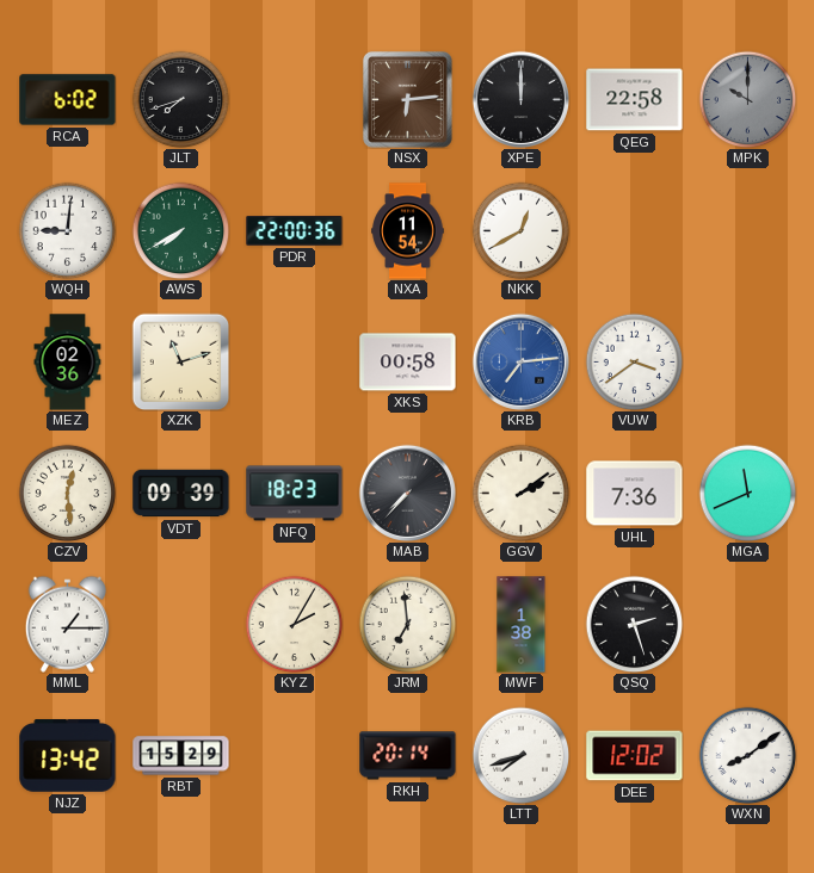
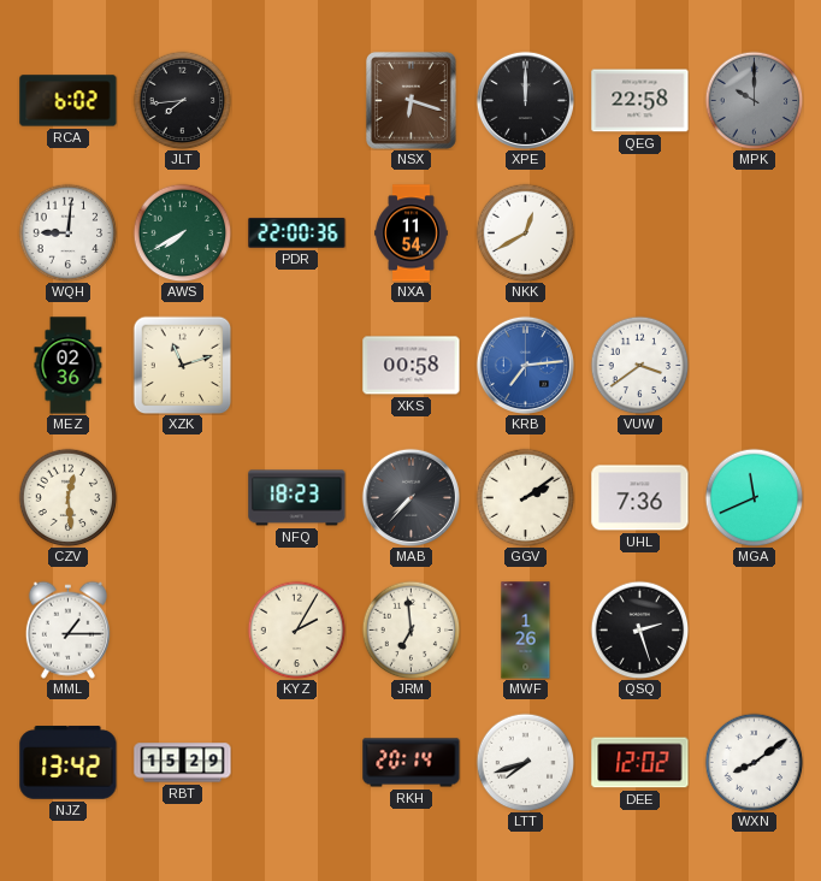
JLT: 7:42 -> 7:44
NSX: 6:14 -> 6:18
VDT: 09:39 -> none
MWF: 1:38 -> 1:26
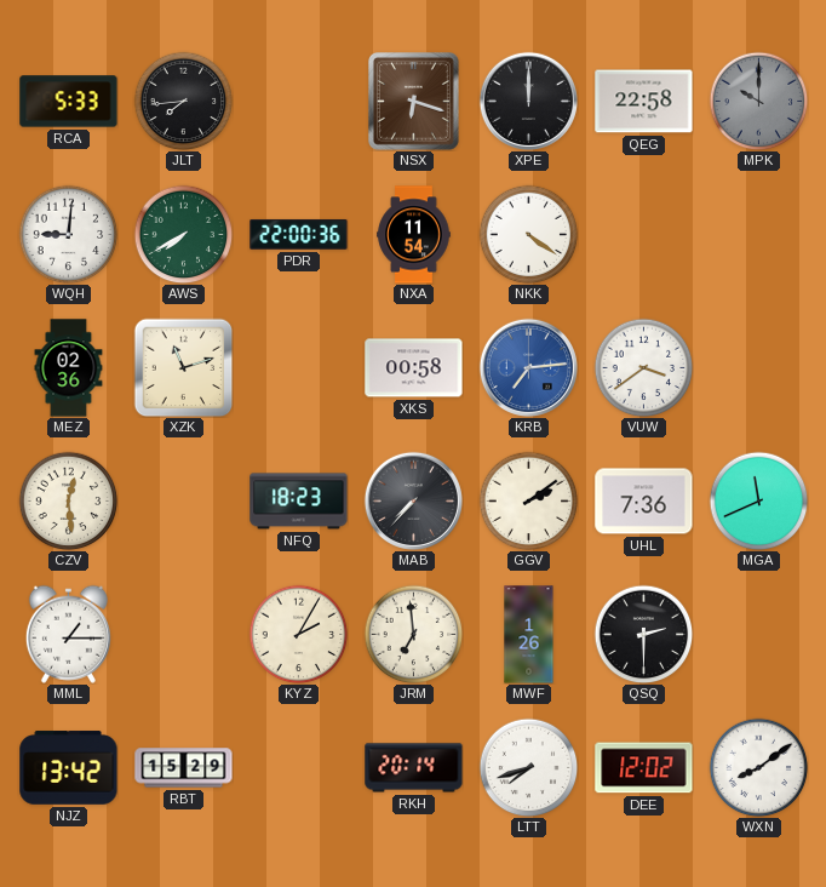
RCA: 6:02 -> 5:33
NKK: 12:40 -> 4:21
QSQ: 2:27 -> 2:30
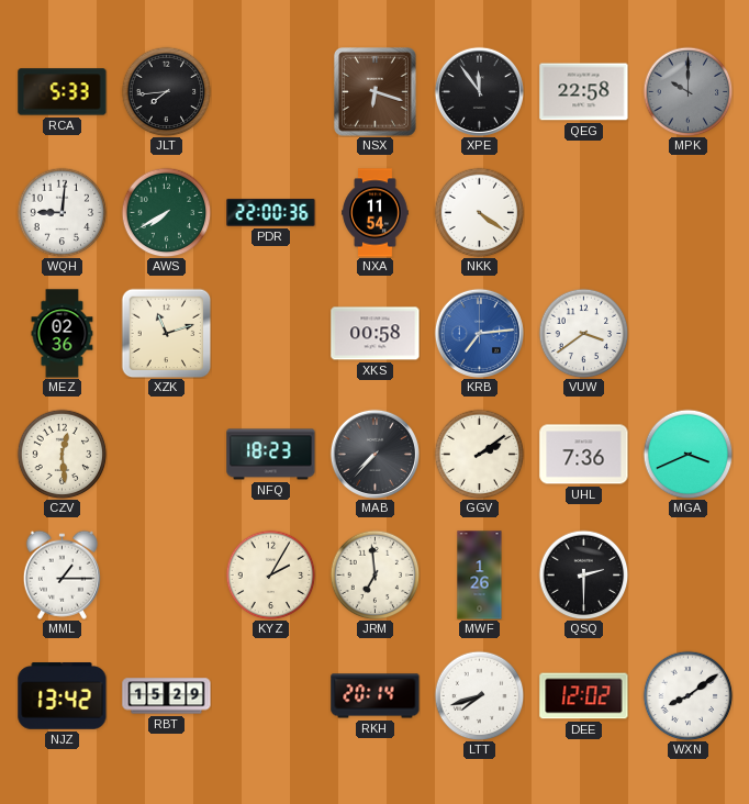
XPE: 12:00 -> 11:54
MGA: 11:41 -> 3:41
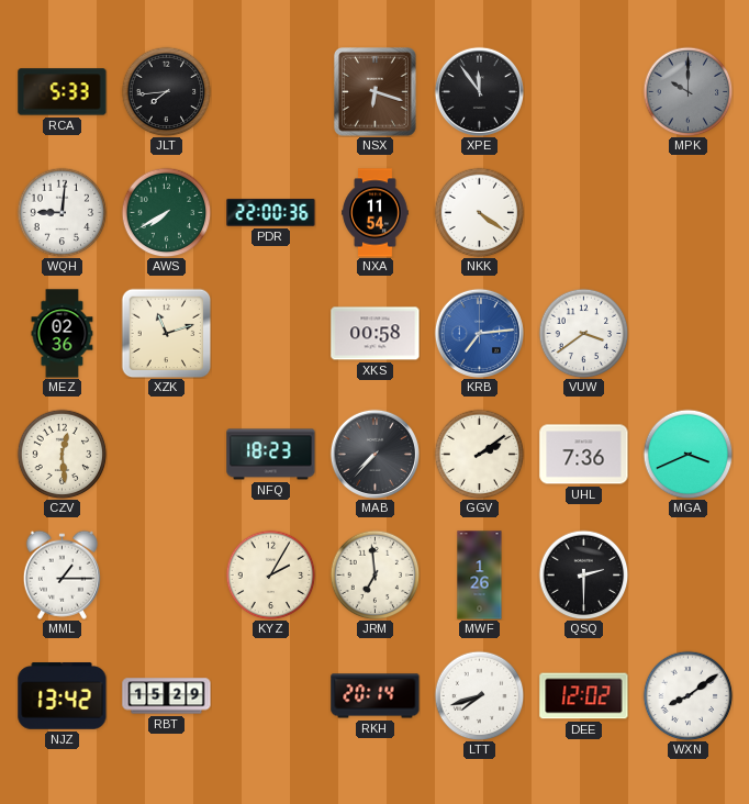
QEG: 22:58 -> none
